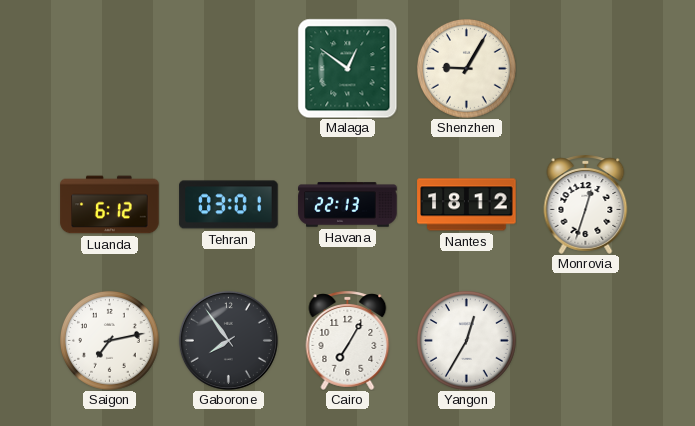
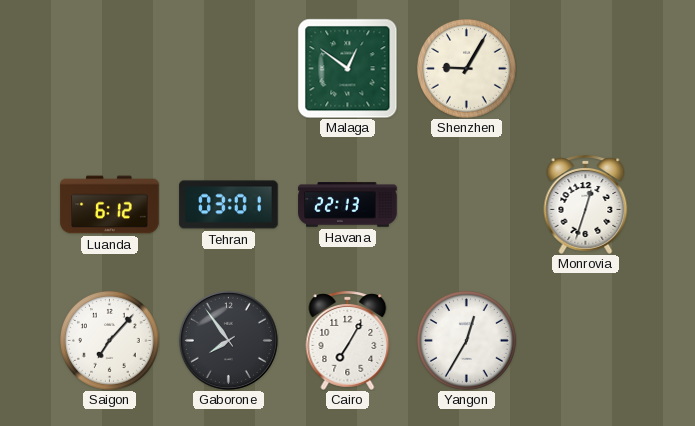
Nantes: 18:12 -> none
Saigon: 7:13 -> 7:07
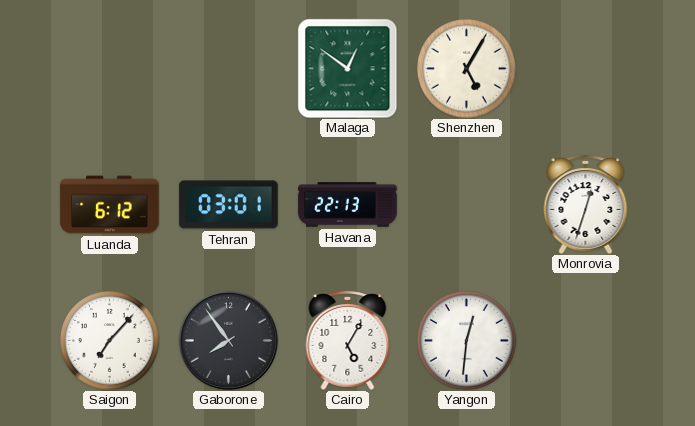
Shenzhen: 9:05 -> 5:05
Cairo: 7:05 -> 5:05
Yangon: 12:35 -> 12:31
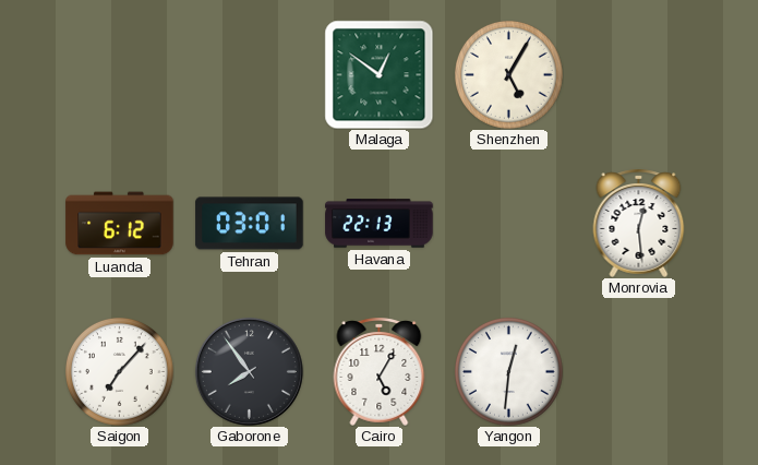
Monrovia: 12:33 -> 12:29
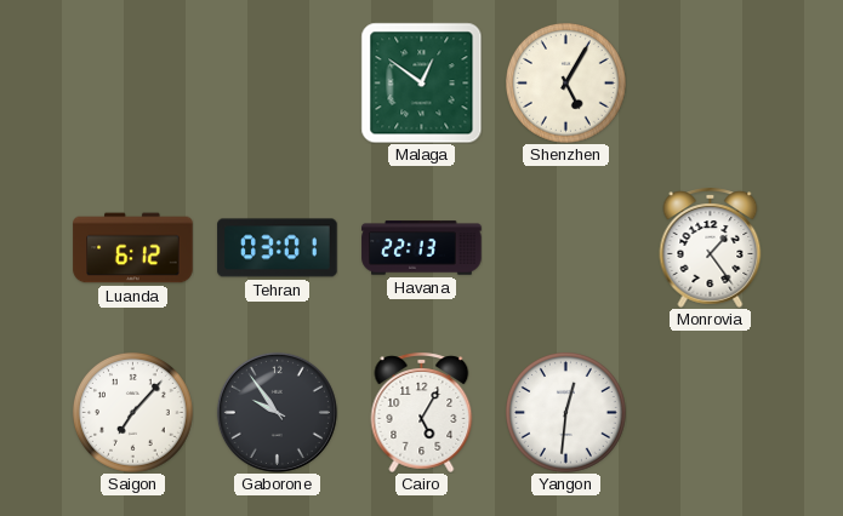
Monrovia: 12:29 -> 1:24
Gaborone: 7:54 -> 9:54
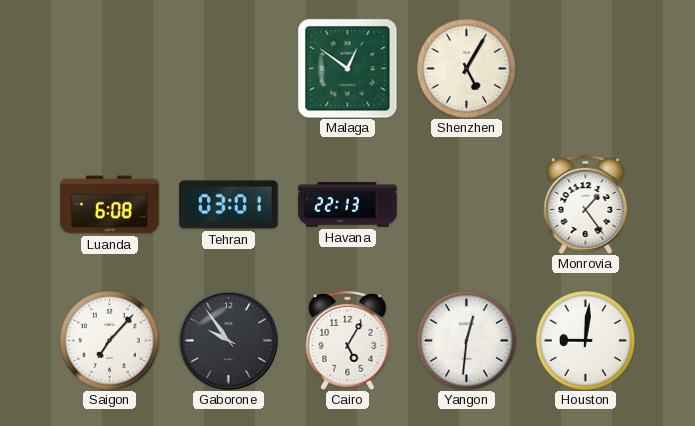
Luanda: 6:12 -> 6:08
Houston: none -> 9:01
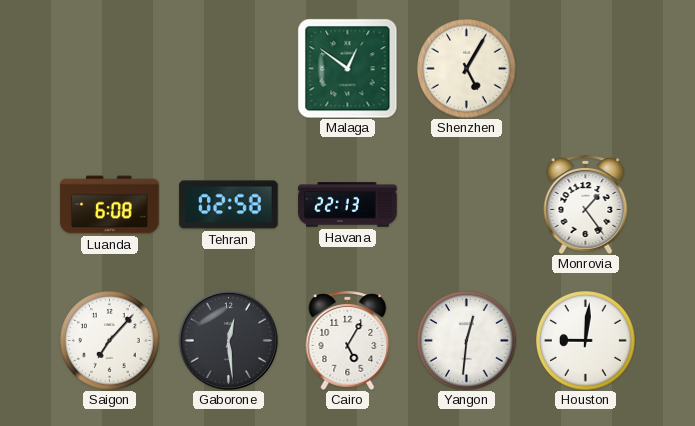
Tehran: 03:01 -> 02:58
Gaborone: 9:54 -> 12:29
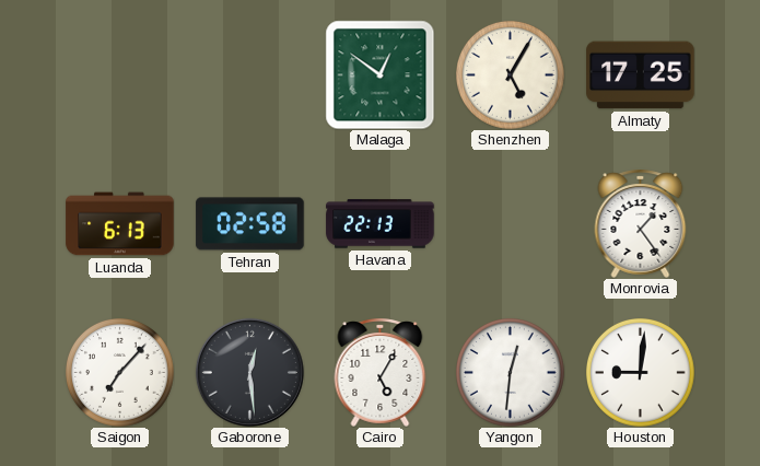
Almaty: none -> 17:25
Luanda: 6:08 -> 6:13
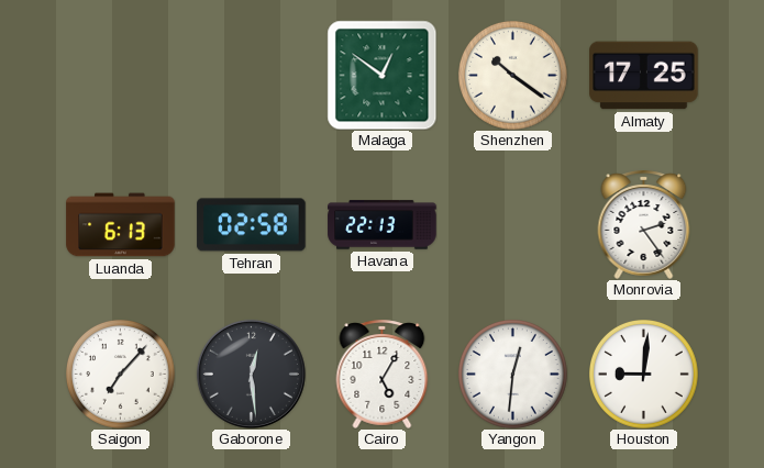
Shenzhen: 5:05 -> 10:21
Monrovia: 1:24 -> 2:24
